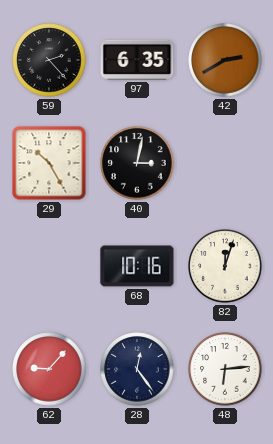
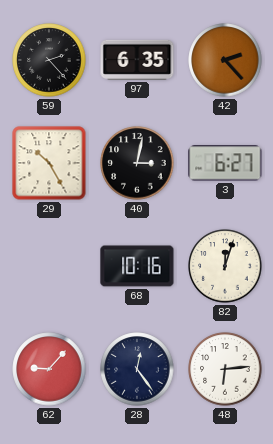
42: 2:40 -> 2:23
3: none -> 6:27
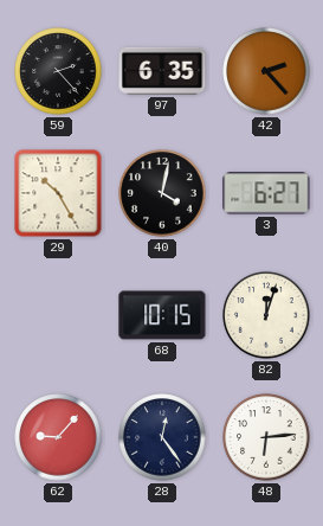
40: 3:02 -> 4:02
68: 10:16 -> 10:15
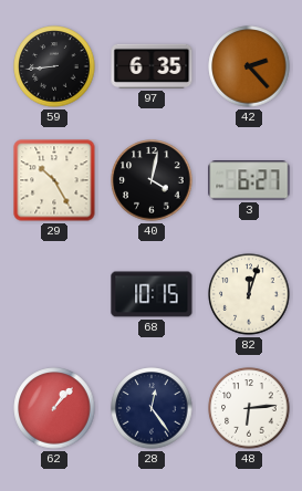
59: 2:23 -> 8:44
62: 9:07 -> 1:07
